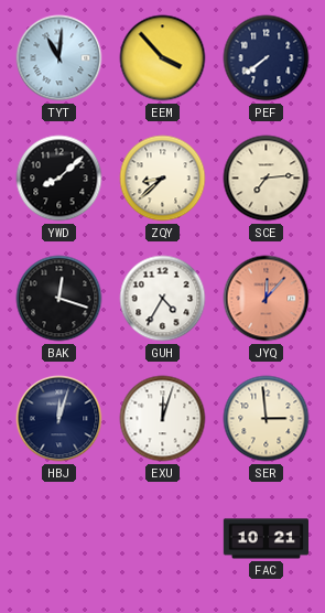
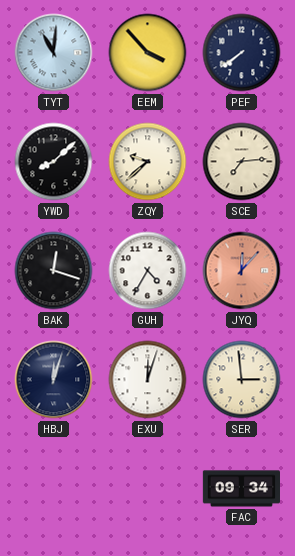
ZQY: 8:38 -> 9:38
FAC: 10:21 -> 09:34
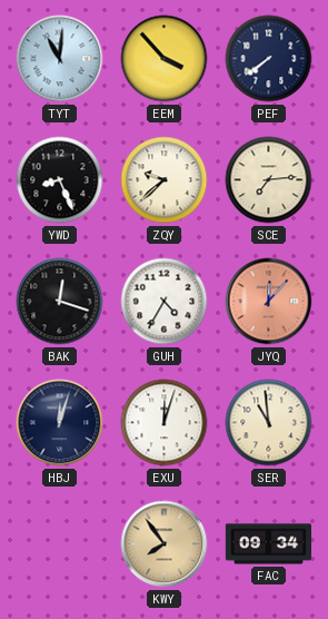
YWD: 8:08 -> 8:26
SER: 2:59 -> 10:59
KWY: none -> 7:54
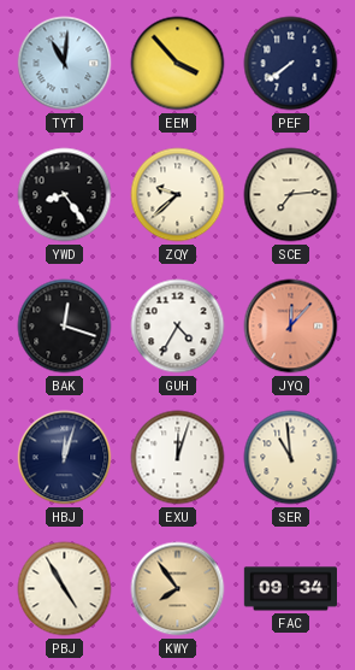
YWD: 8:26 -> 8:24
PBJ: none -> 4:55
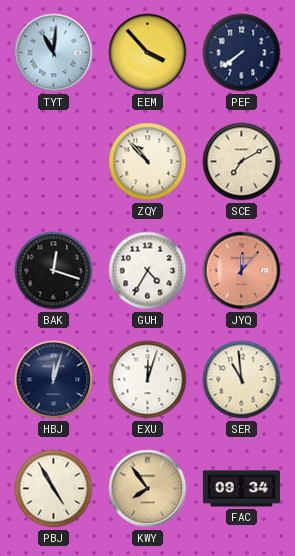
YWD: 8:24 -> none
ZQY: 9:38 -> 10:53
SCE: 7:14 -> 7:10
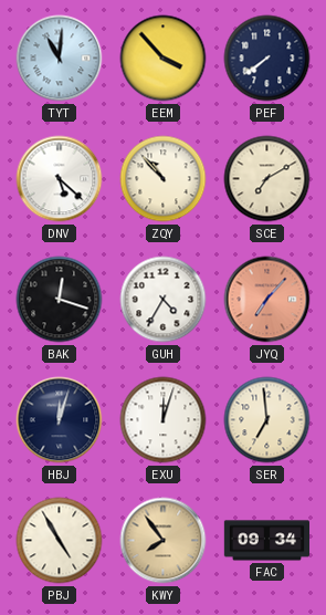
DNV: none -> 5:22
JYQ: 12:07 -> 7:07
SER: 10:59 -> 6:59
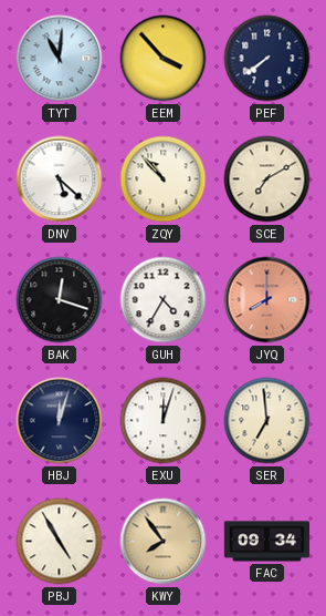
JYQ: 7:07 -> 8:00
